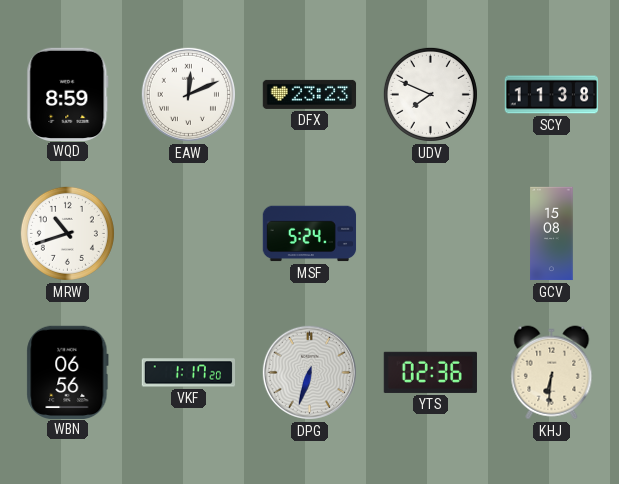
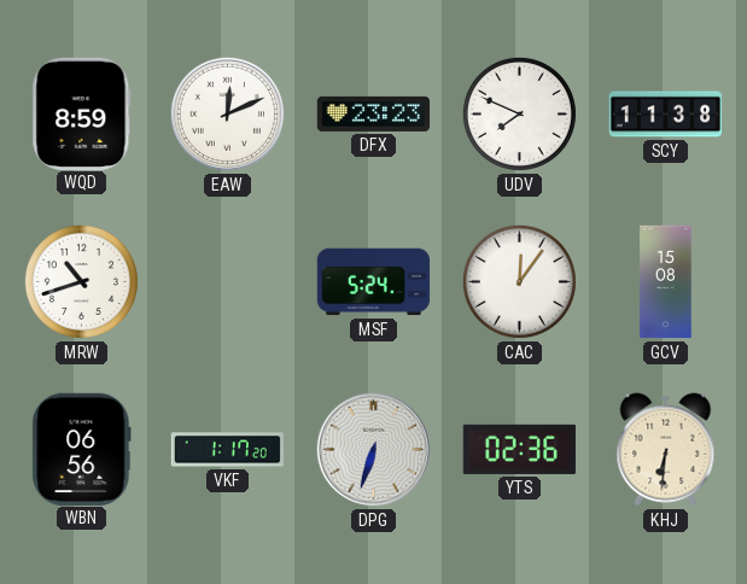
CAC: none -> 12:06
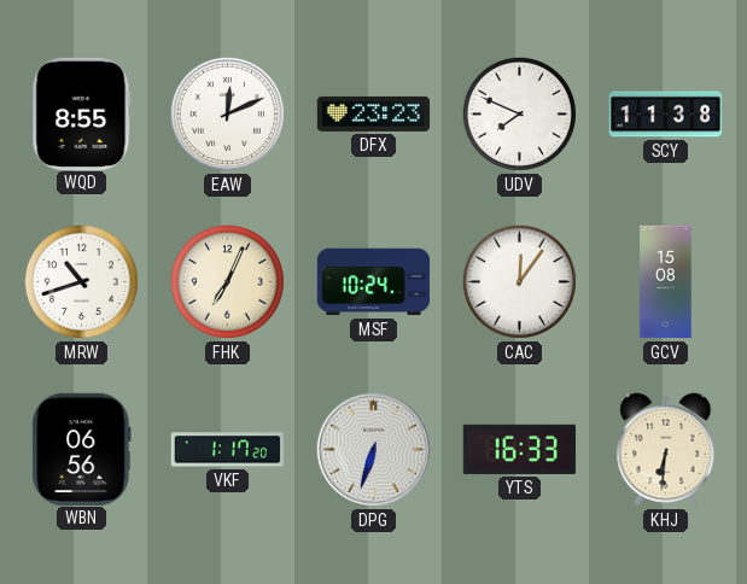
WQD: 8:59 -> 8:55
FHK: none -> 7:04
MSF: 5:24 -> 10:24
YTS: 02:36 -> 16:33
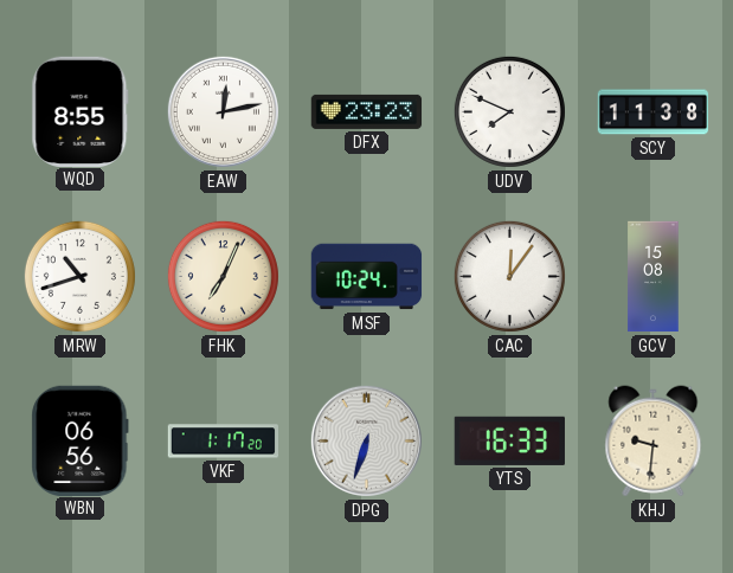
EAW: 12:11 -> 12:13
KHJ: 6:31 -> 9:31
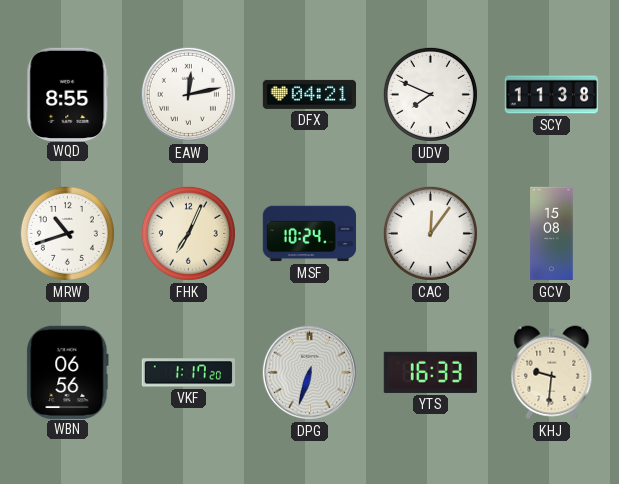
DFX: 23:23 -> 04:21
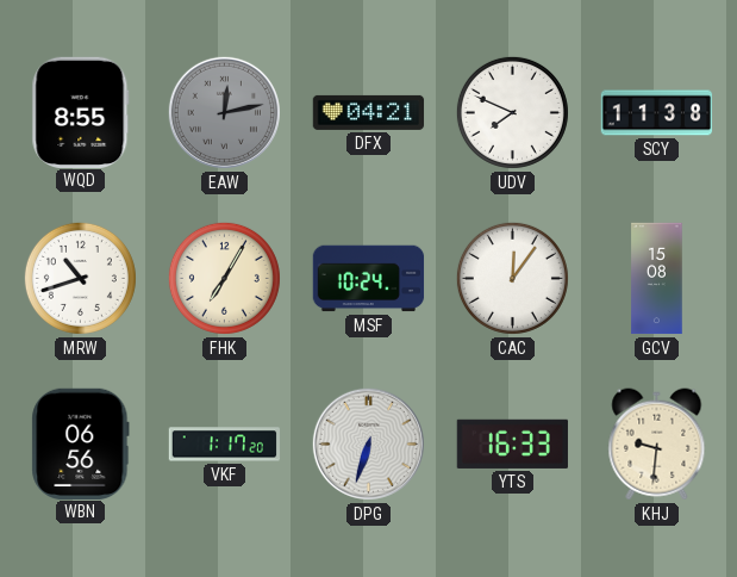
EAW dial: white -> grey
FHK: 7:04 -> 7:05
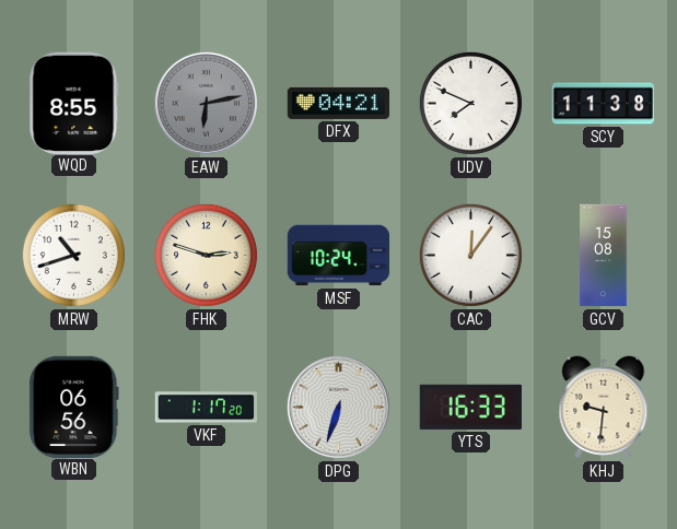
EAW: 12:13 -> 6:13
FHK: 7:05 -> 2:48
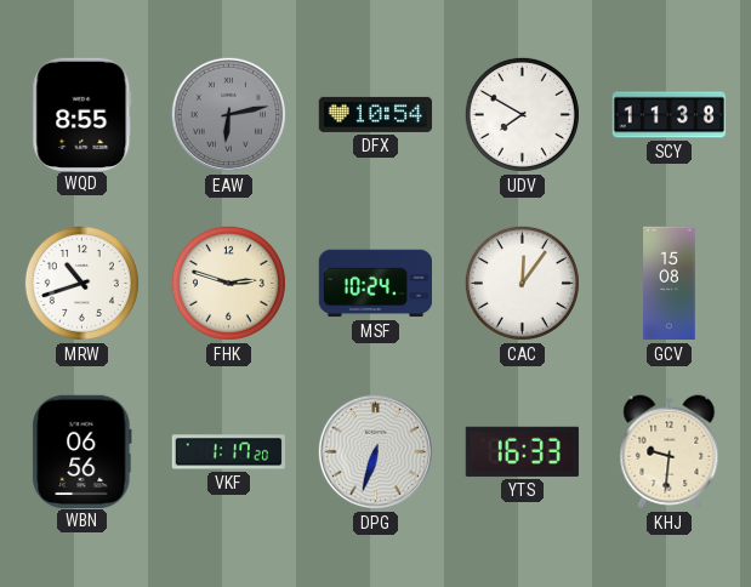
DFX: 04:21 -> 10:54
UDV: 7:49 -> 7:50
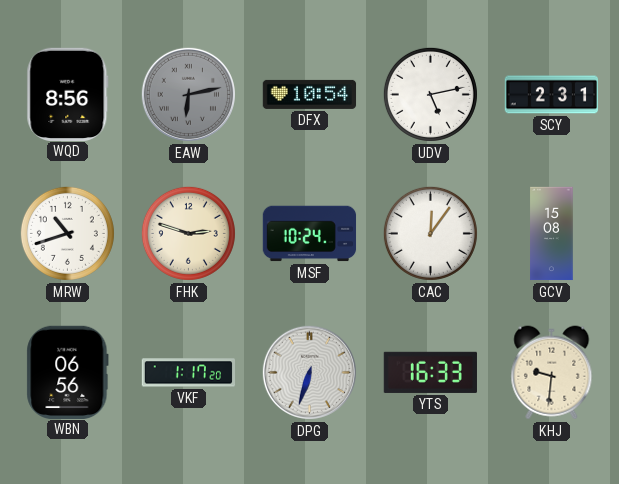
WQD: 8:55 -> 8:56
UDV: 7:50 -> 5:13
SCY: 11:38 -> 2:31
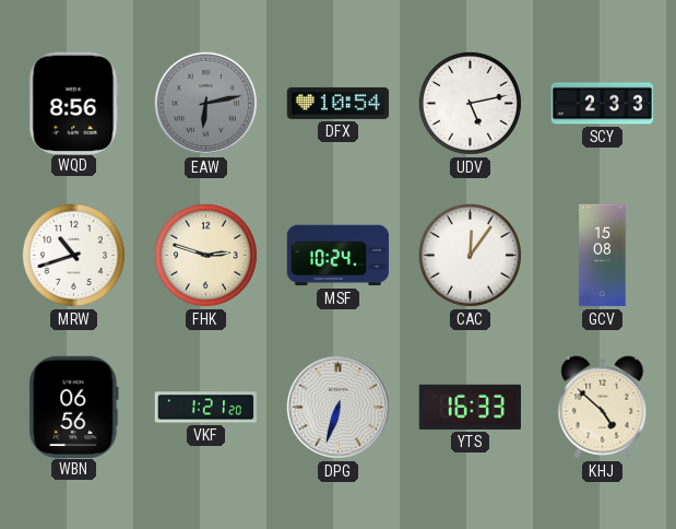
SCY: 2:31 -> 2:33
VKF: 1:17 -> 1:21
KHJ: 9:31 -> 4:52
